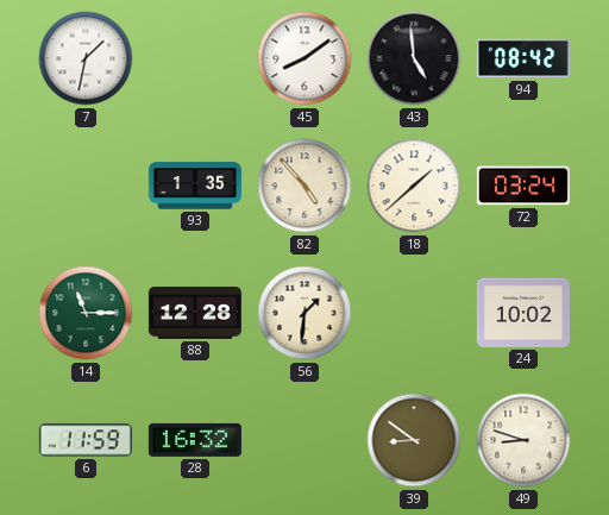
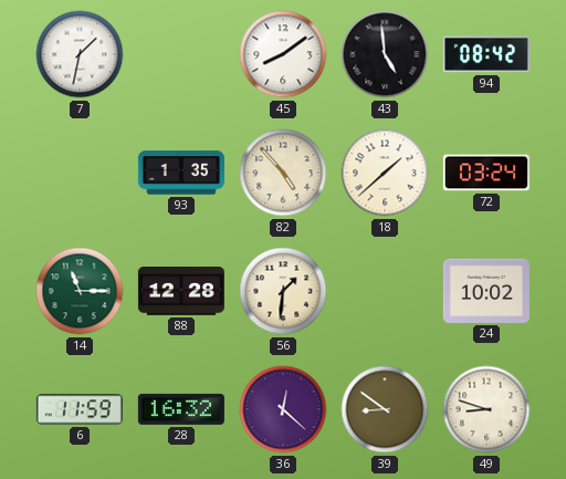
36: none -> 12:22
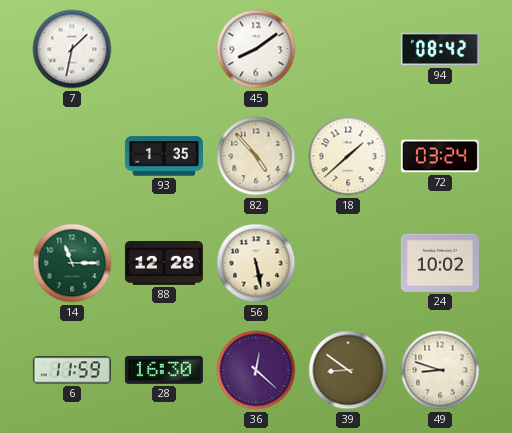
43: 4:59 -> none
56: 1:31 -> 5:28
28: 16:32 -> 16:30
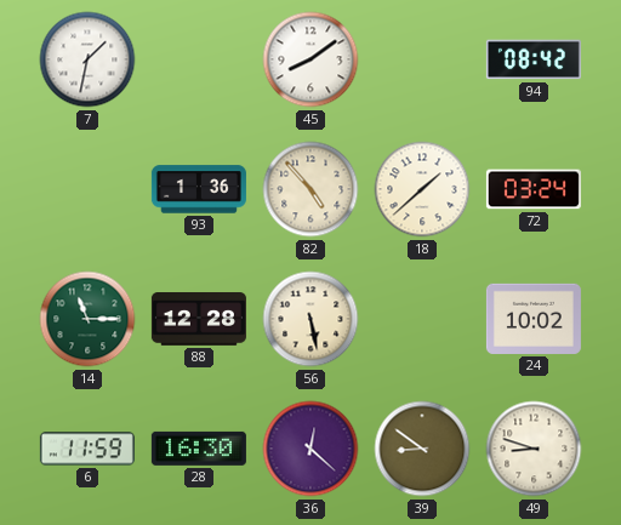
93: 1:35 -> 1:36
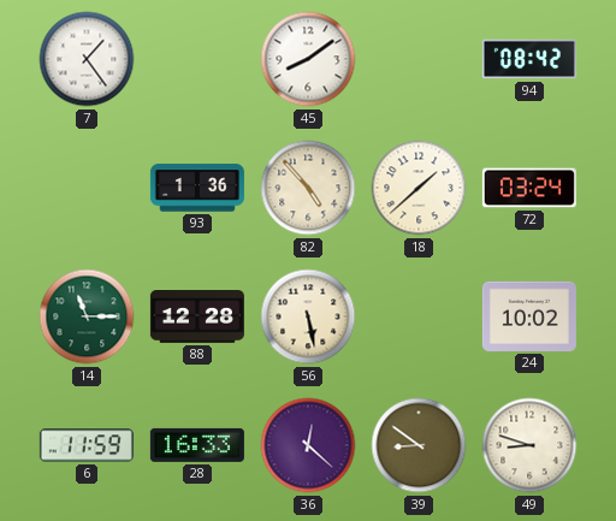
7: 1:32 -> 1:24
28: 16:30 -> 16:33
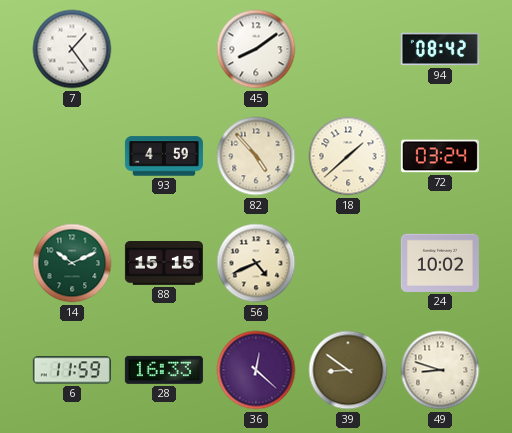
93: 1:36 -> 4:59
14: 11:15 -> 10:11
88: 12:28 -> 15:15
56: 5:28 -> 4:41
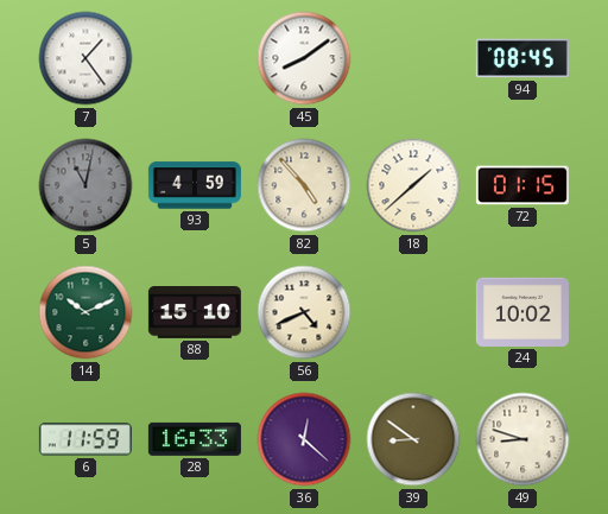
94: 08:42 -> 08:45
5: none -> 11:02
72: 03:24 -> 01:15
88: 15:15 -> 15:10
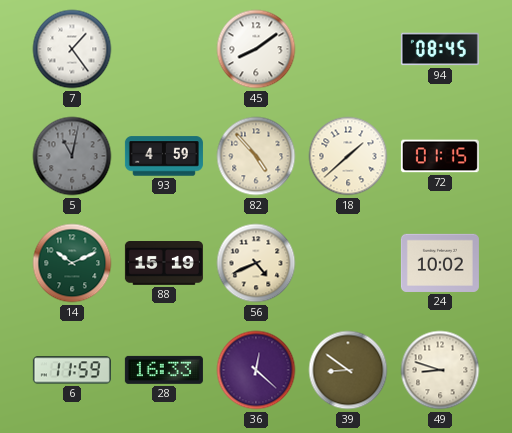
88: 15:10 -> 15:19
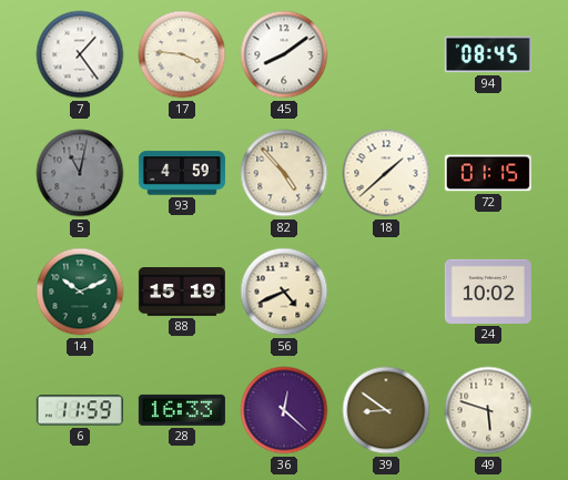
17: none -> 3:46
49: 8:48 -> 5:48
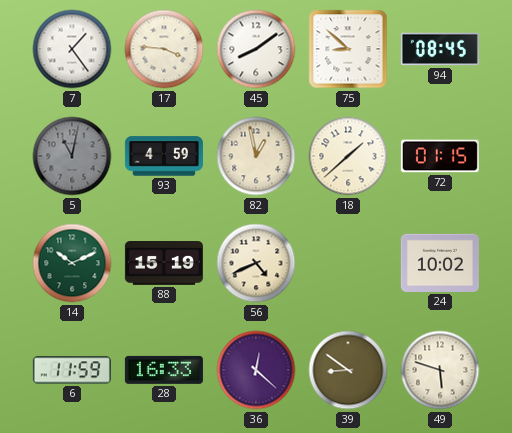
75: none -> 8:52
82: 4:53 -> 12:58
